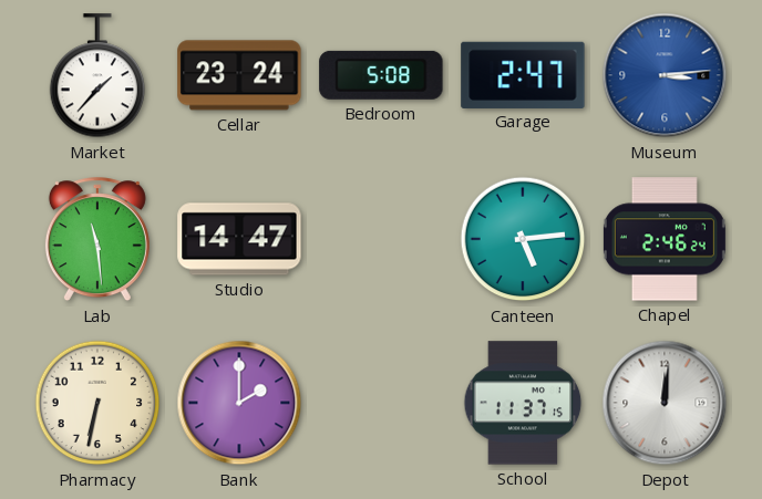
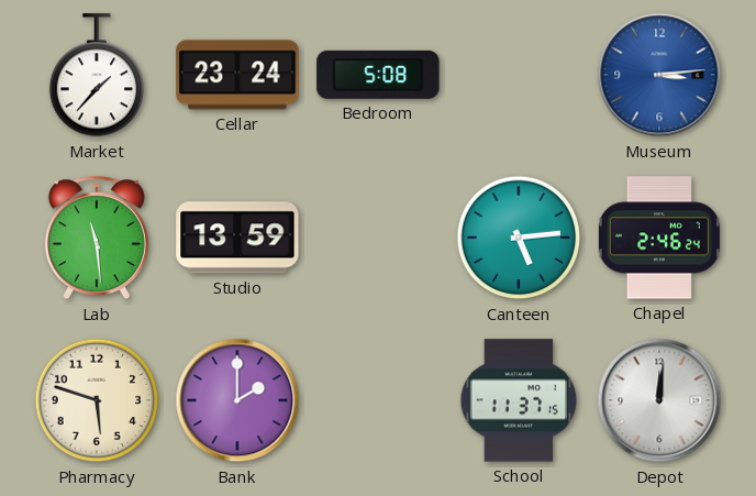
Garage: 2:47 -> none
Studio: 14:47 -> 13:59
Pharmacy: 6:32 -> 5:48
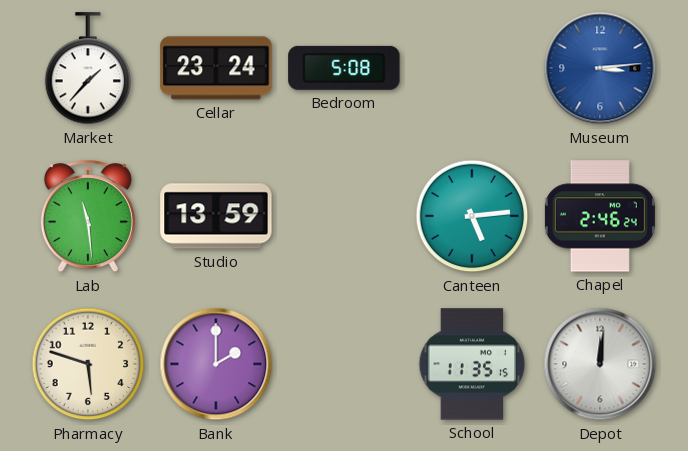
School: 11:37 -> 11:35
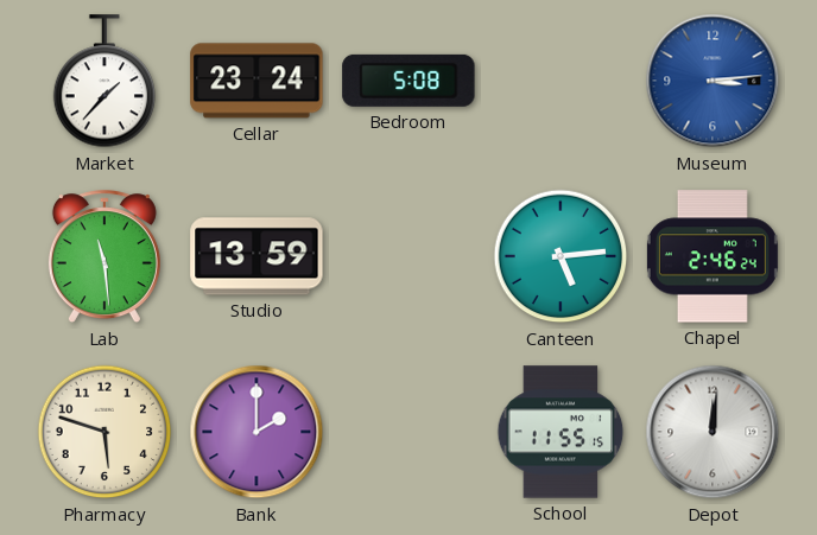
School: 11:35 -> 11:55
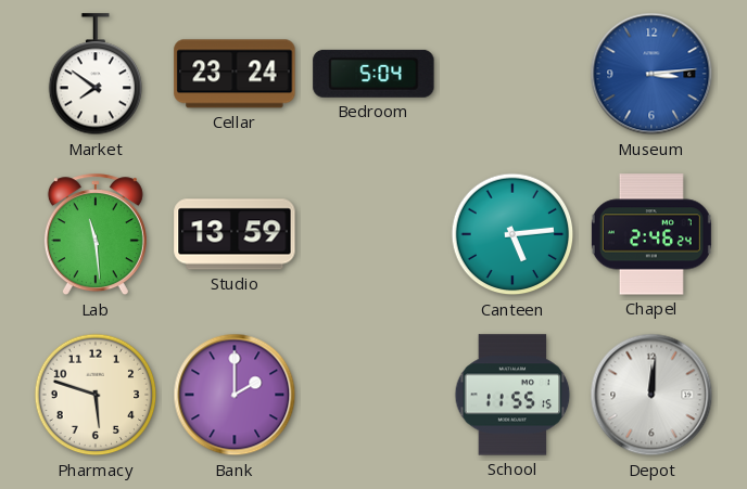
Market: 1:37 -> 7:51
Bedroom: 5:08 -> 5:04
